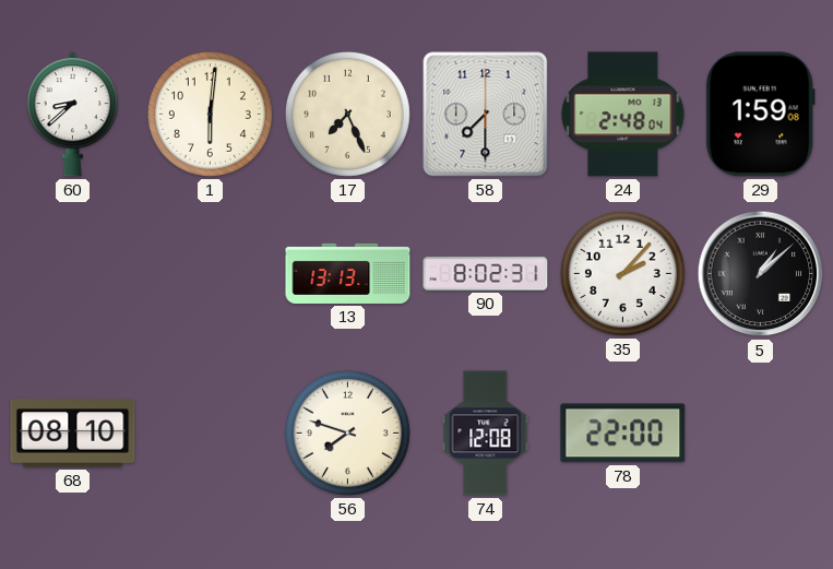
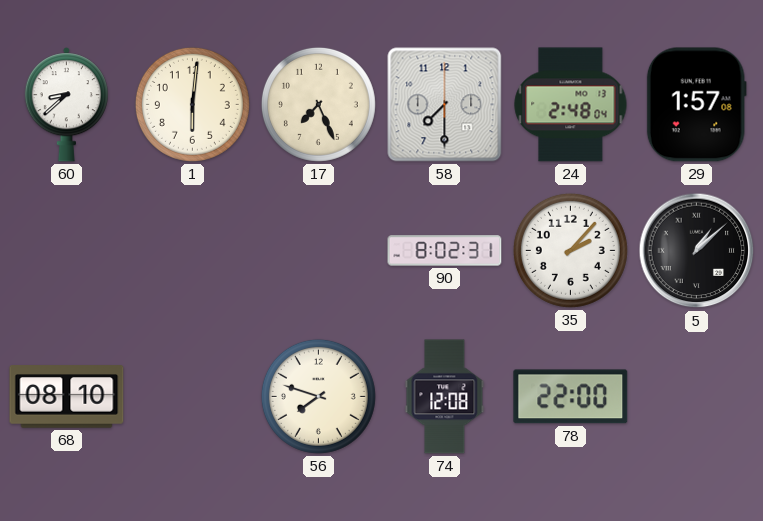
29: 1:59 -> 1:57
13: 13:13 -> none
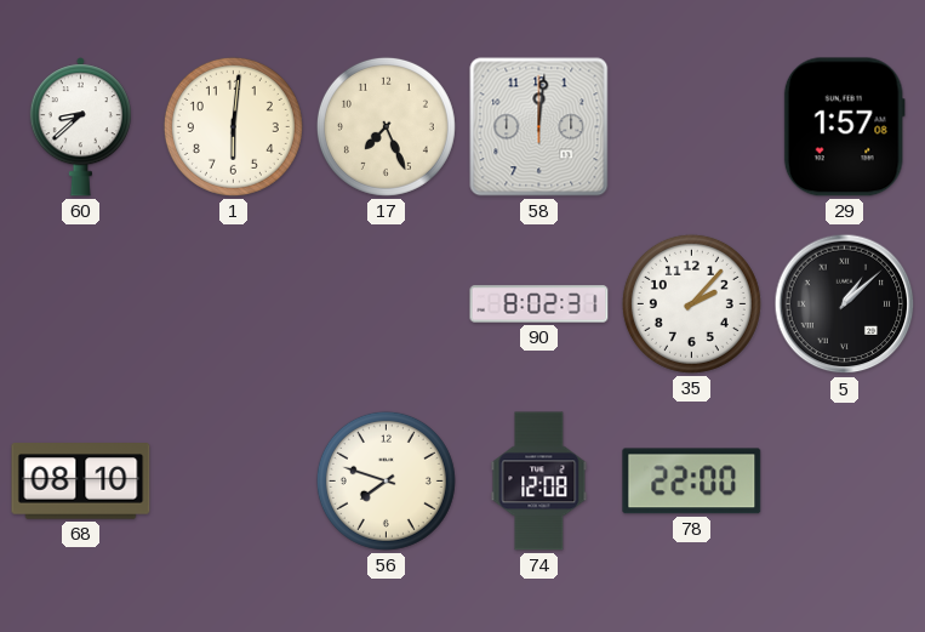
58: 7:30 -> 12:01
24: 2:48 -> none
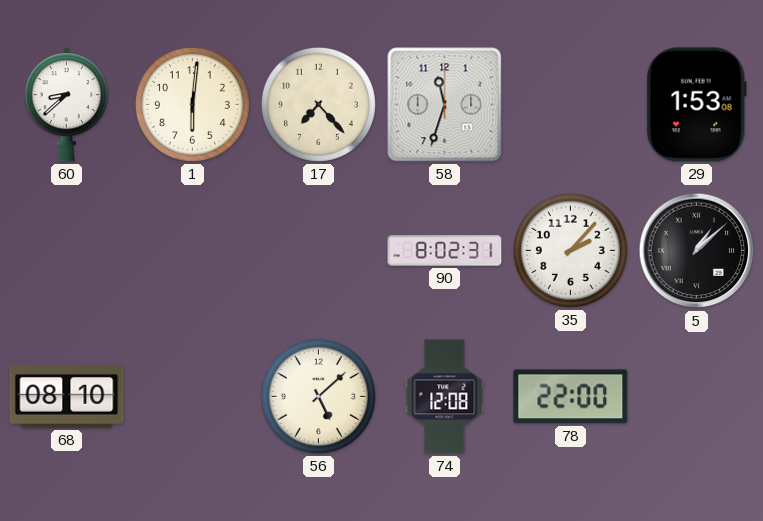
17: 7:26 -> 7:23
58: 12:01 -> 11:33
29: 1:57 -> 1:53
56: 7:48 -> 5:08
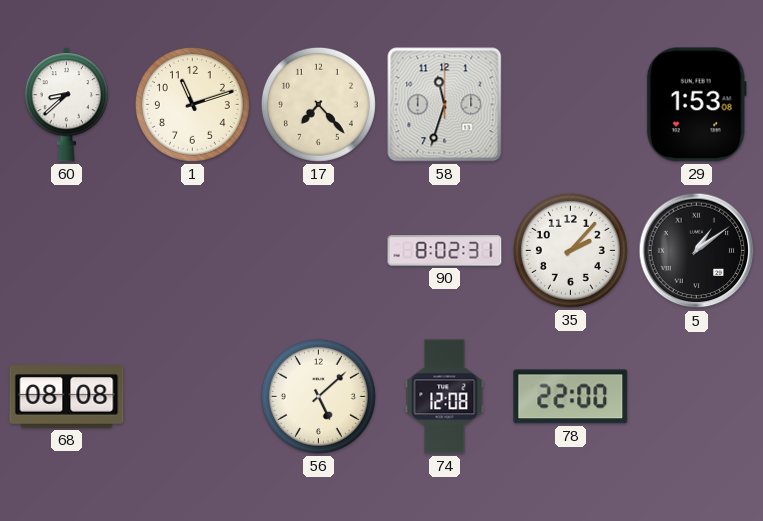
1: 6:01 -> 11:12
5: 1:08 -> 1:09
68: 08:10 -> 08:08
